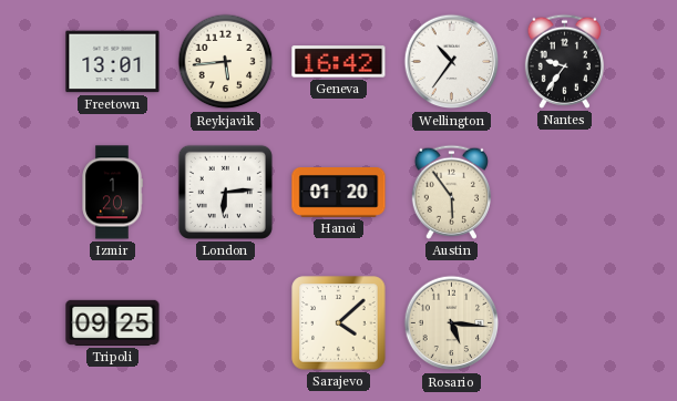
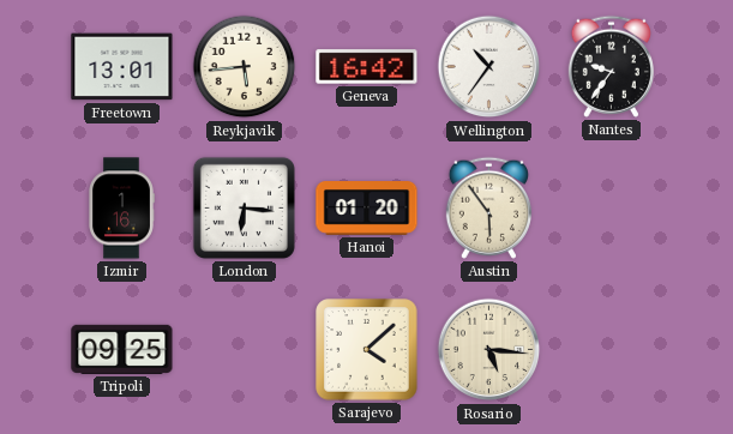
Izmir: 1:20 -> 1:16
London: 6:14 -> 6:16
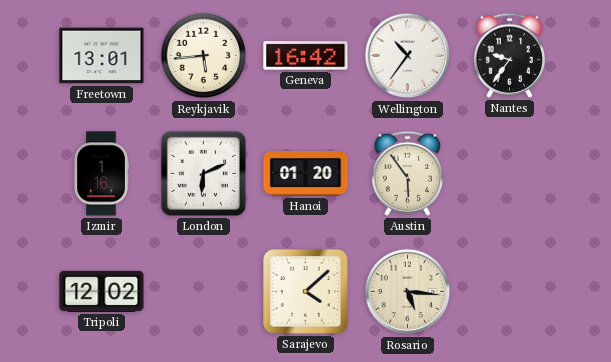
London: 6:16 -> 6:11
Tripoli: 09:25 -> 12:02
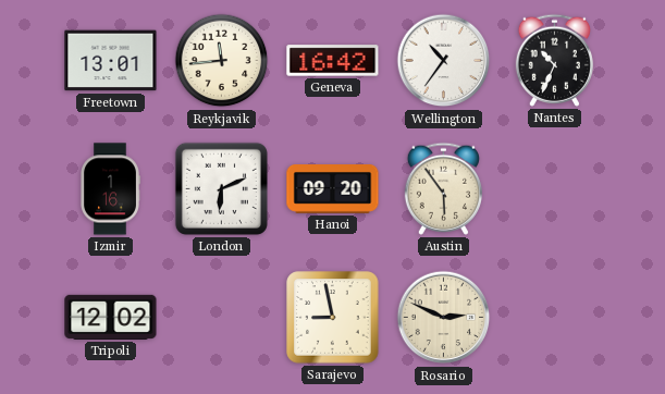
Reykjavik: 5:44 -> 11:44
Nantes: 9:36 -> 10:34
Hanoi: 01:20 -> 09:20
Sarajevo: 4:08 -> 8:58
Rosario: 5:16 -> 2:49
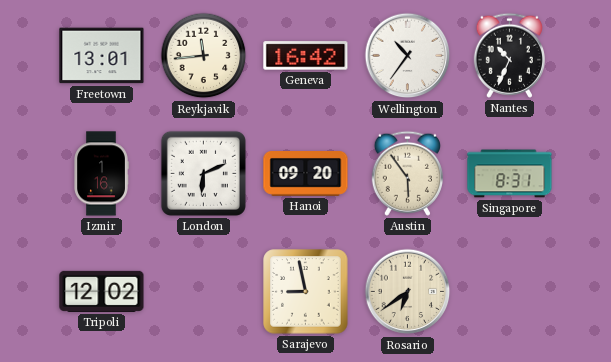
Singapore: none -> 8:31
Rosario: 2:49 -> 6:39
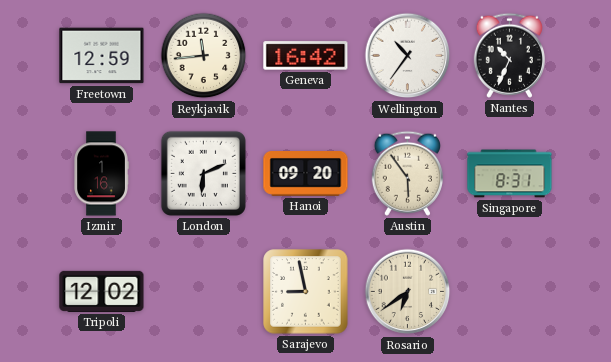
Freetown: 13:01 -> 12:59
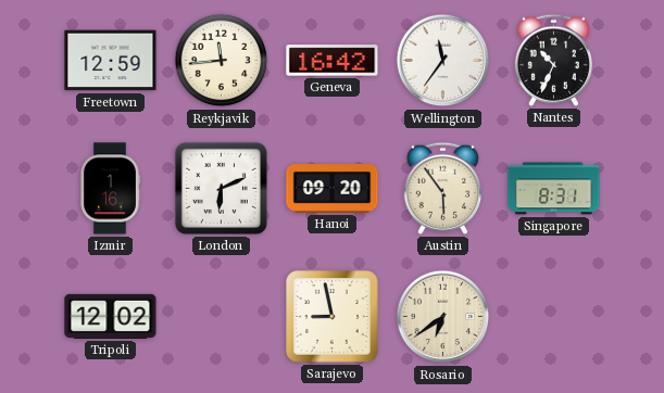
Wellington: 10:36 -> 11:36
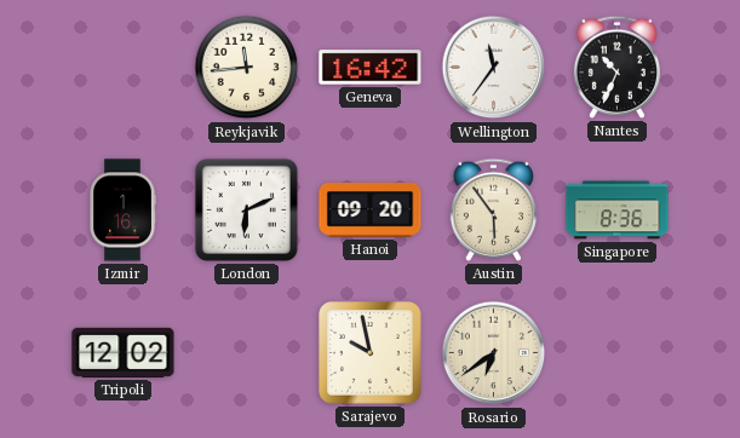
Freetown: 12:59 -> none
Singapore: 8:31 -> 8:36
Sarajevo: 8:58 -> 9:58
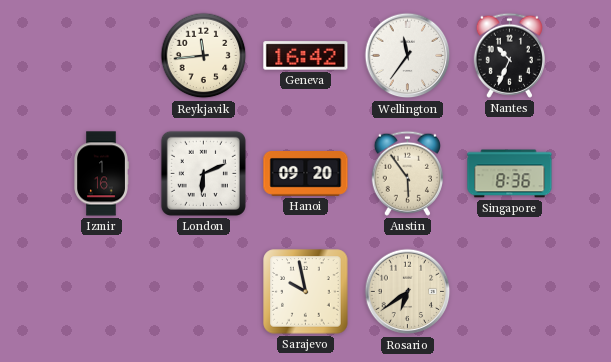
Tripoli: 12:02 -> none
